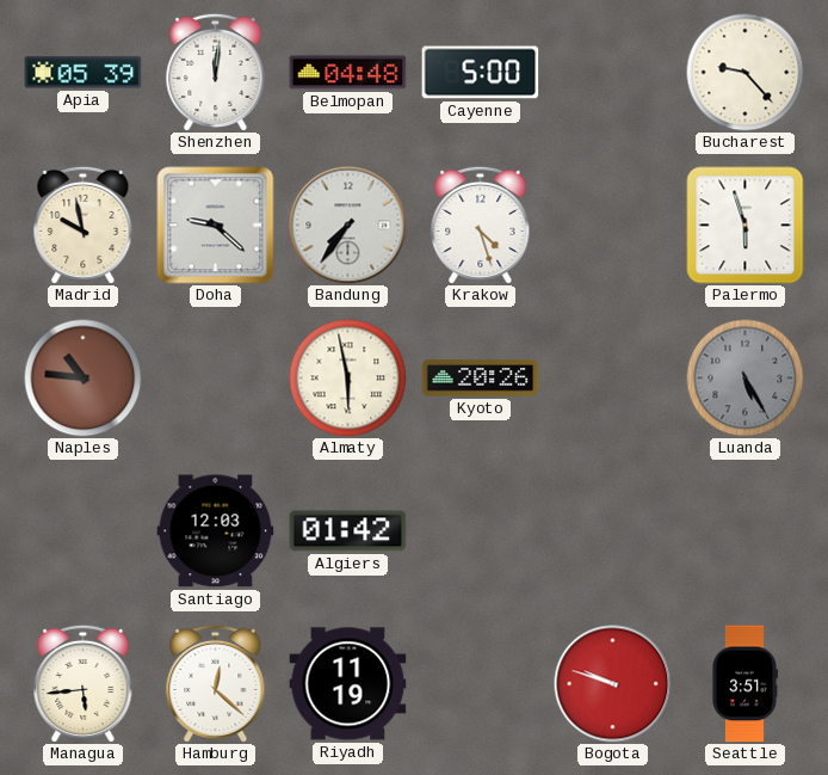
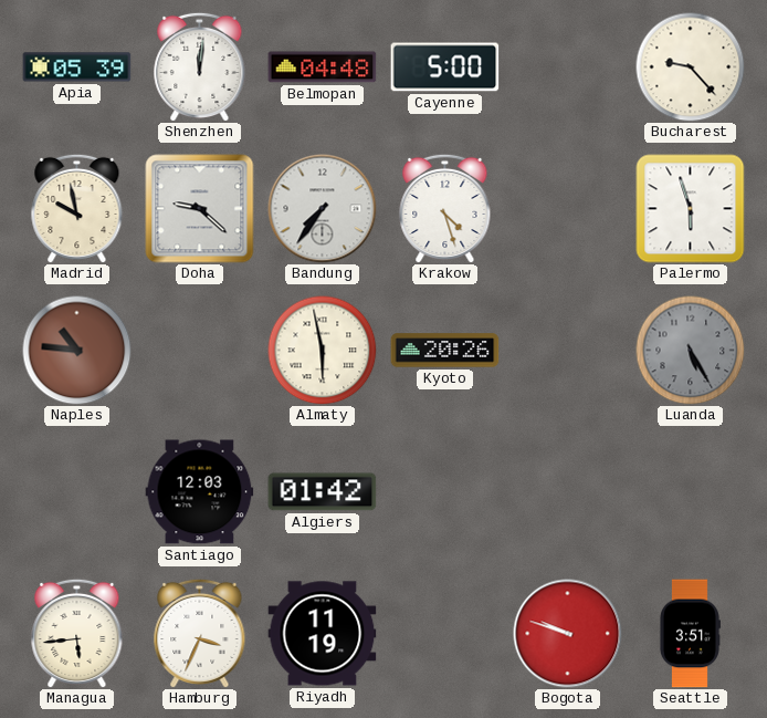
Hamburg: 12:22 -> 3:34
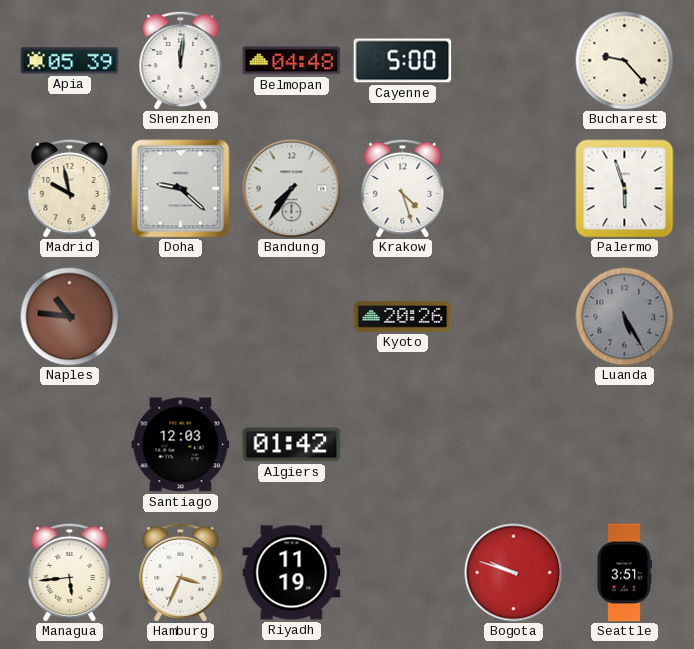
Almaty: 5:58 -> none
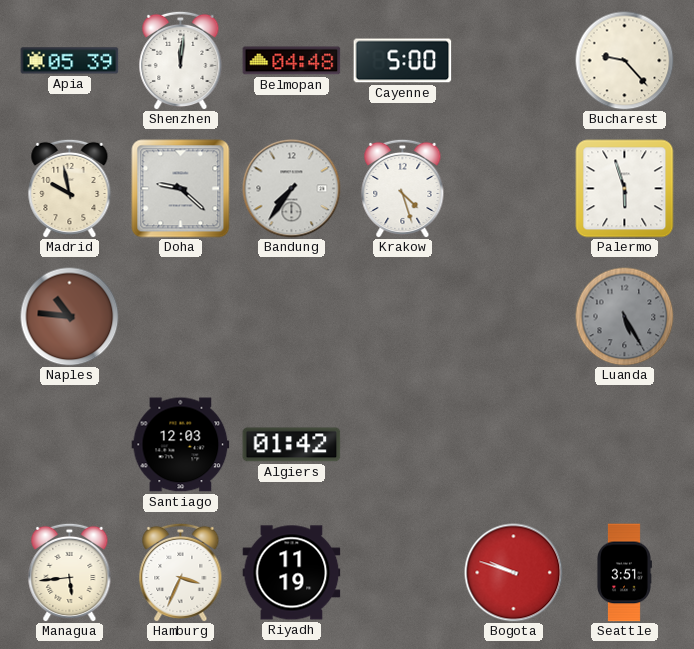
Kyoto: 20:26 -> none
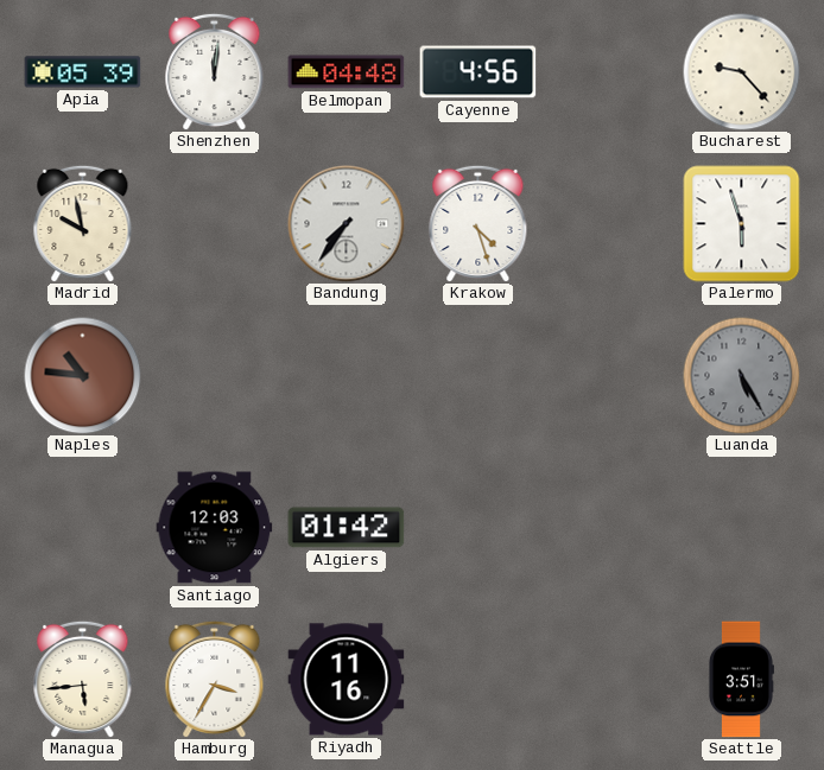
Cayenne: 5:00 -> 4:56
Doha: 9:22 -> none
Hamburg: 3:34 -> 3:35
Riyadh: 11:19 -> 11:16
Bogota: 9:48 -> none
